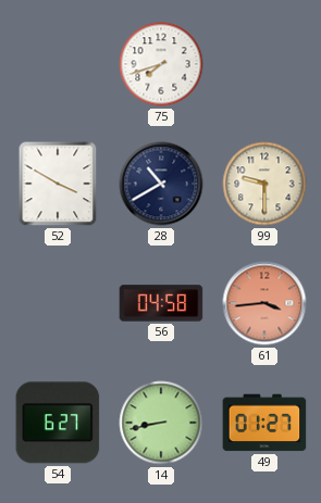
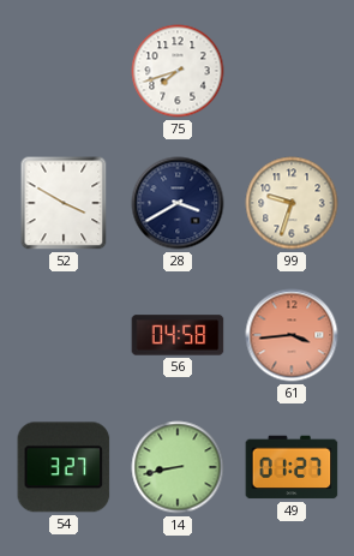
28: 10:40 -> 3:40
99: 9:30 -> 9:33
54: 6:27 -> 3:27
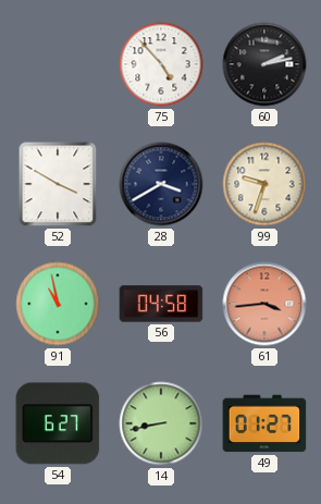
75: 7:42 -> 4:53
60: none -> 2:13
91: none -> 10:58
54: 3:27 -> 6:27
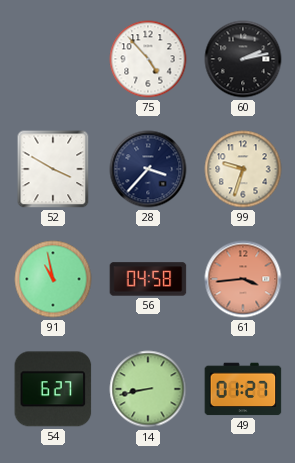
28: 3:40 -> 3:37
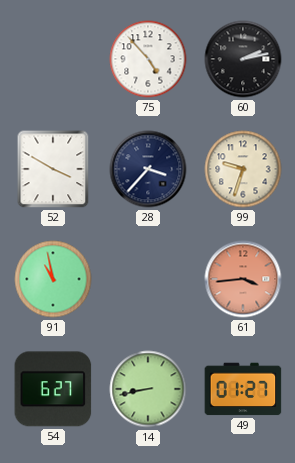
56: 04:58 -> none
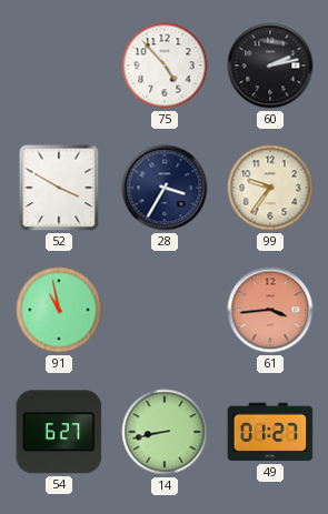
28: 3:37 -> 3:35
99: 9:33 -> 9:36
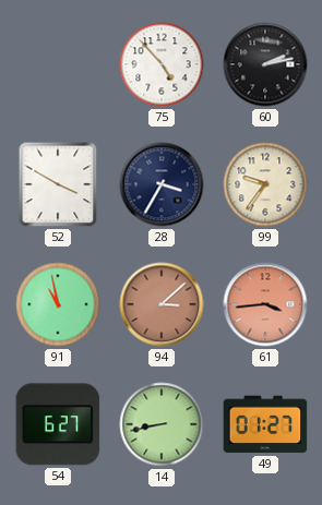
94: none -> 3:08
